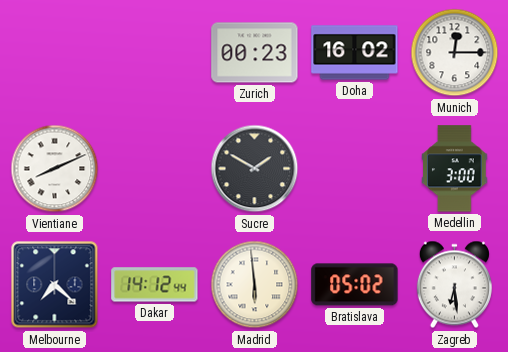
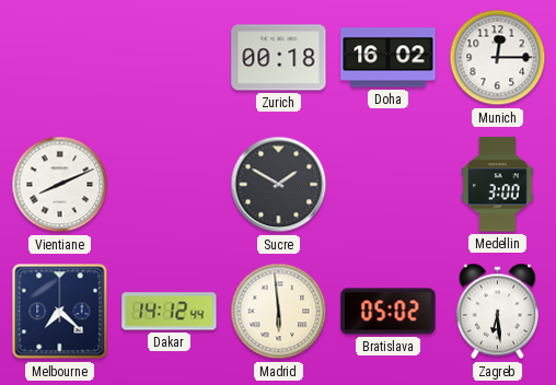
Zurich: 00:23 -> 00:18
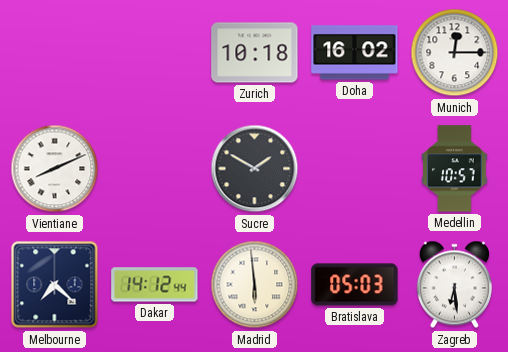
Zurich: 00:18 -> 10:18
Medellin: 3:00 -> 10:57
Bratislava: 05:02 -> 05:03
